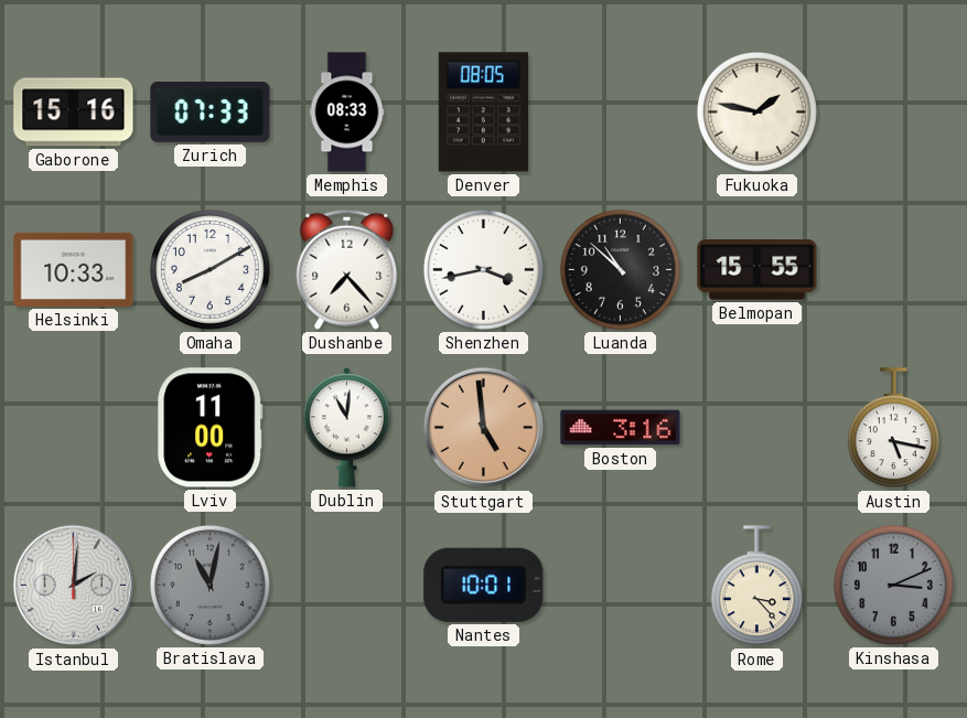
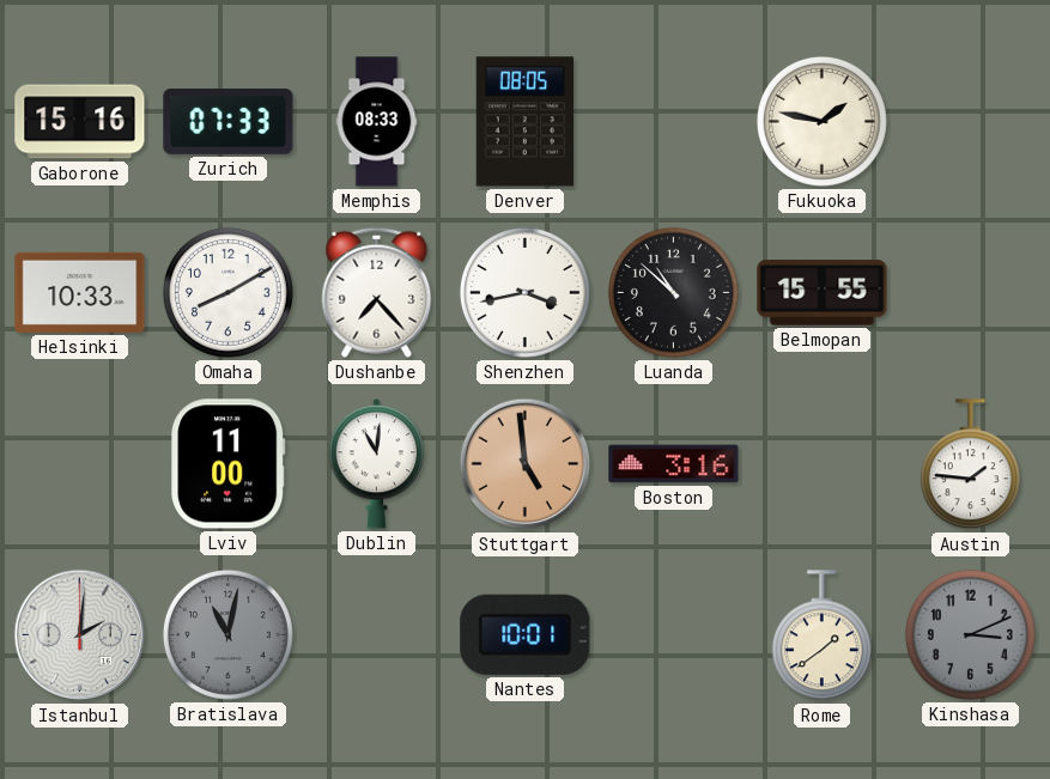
Austin: 5:17 -> 1:46
Rome: 3:23 -> 1:39
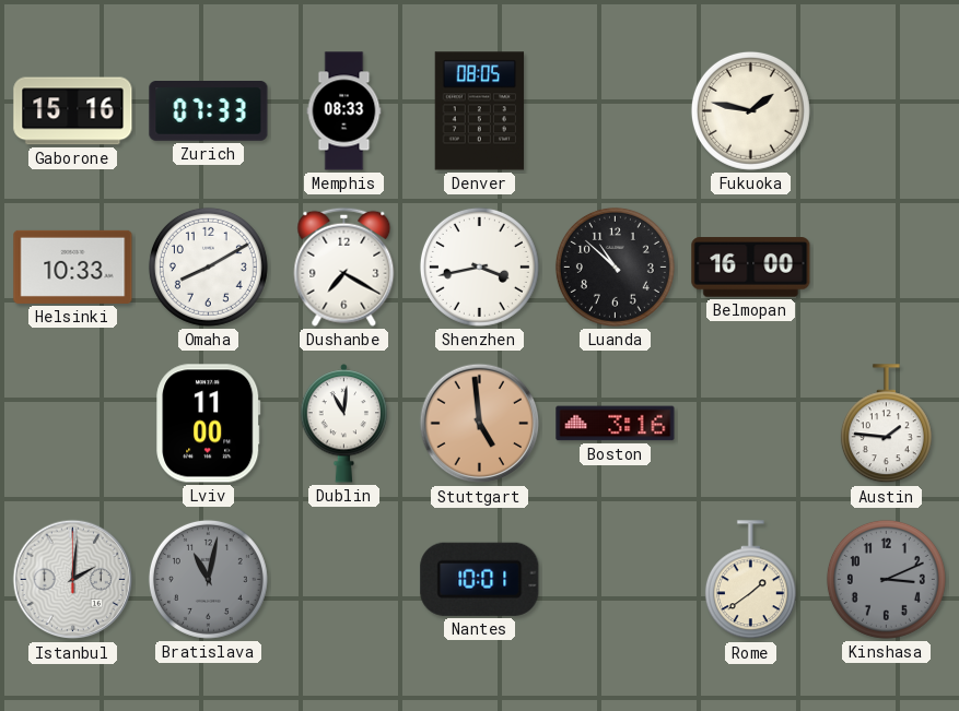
Dushanbe: 7:23 -> 7:20
Belmopan: 15:55 -> 16:00
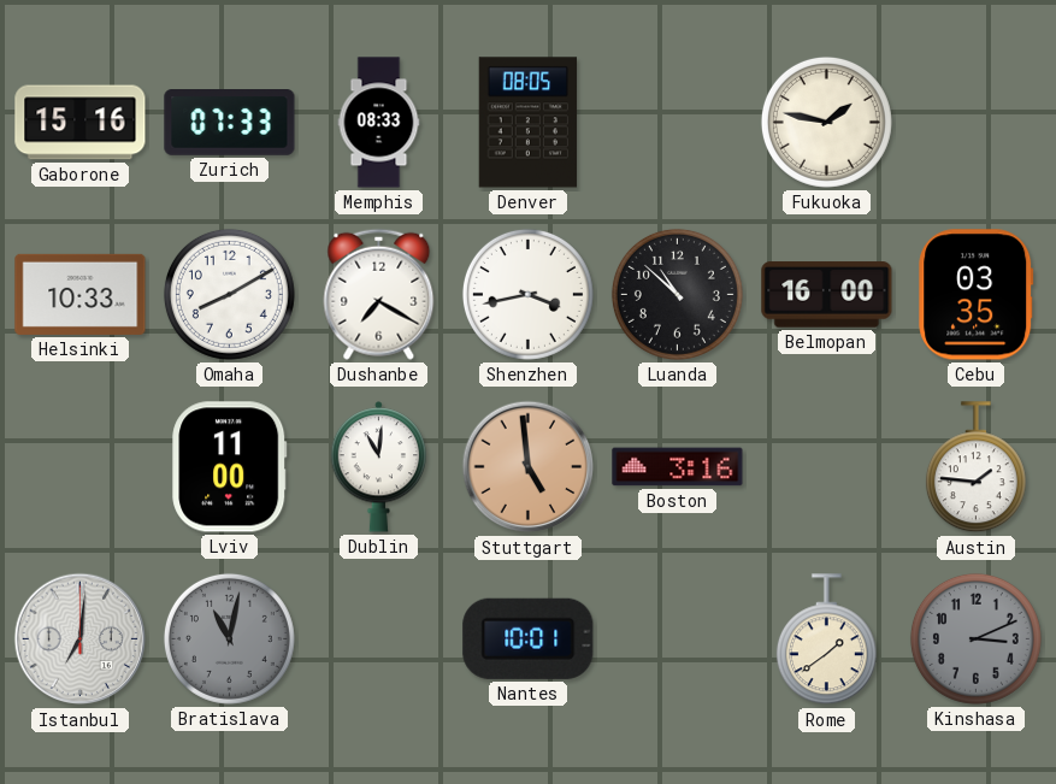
Cebu: none -> 03:35
Istanbul: 2:01 -> 7:01
